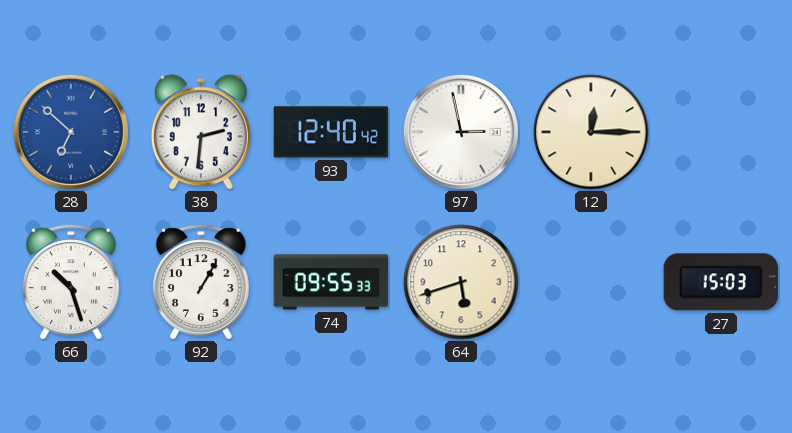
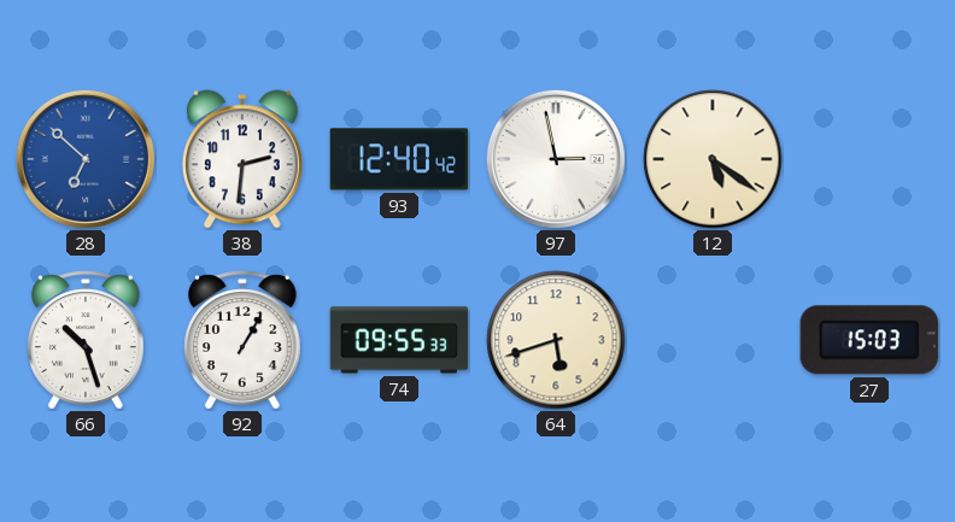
12: 12:15 -> 5:21
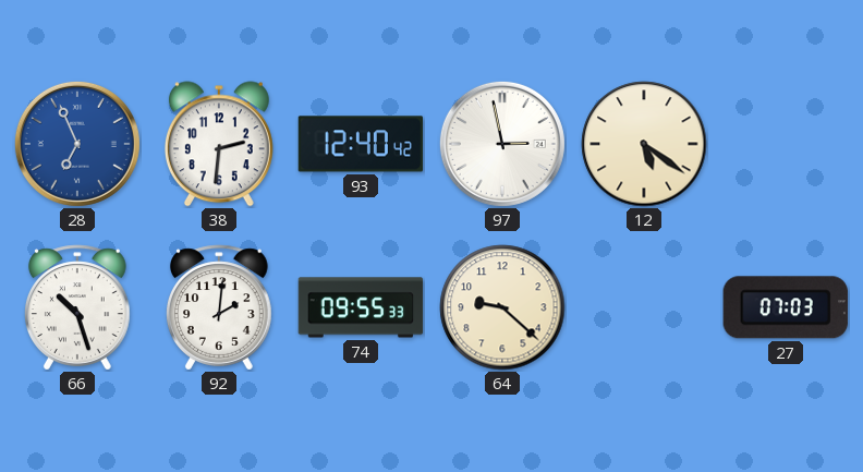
28: 6:52 -> 6:56
92: 1:05 -> 2:01
64: 5:42 -> 9:22
27: 15:03 -> 07:03
